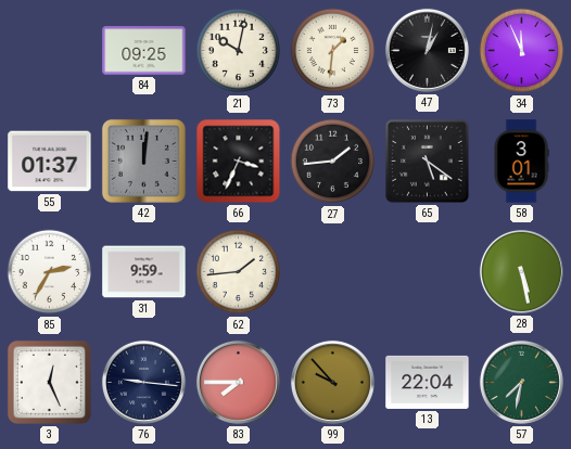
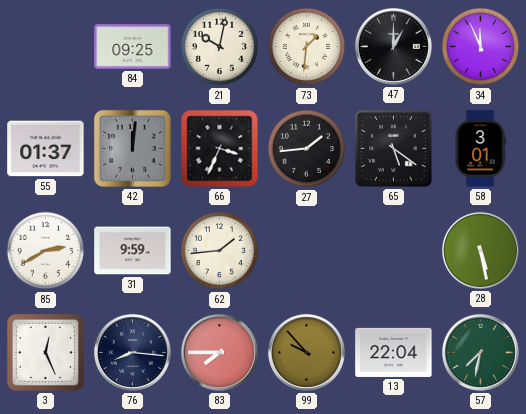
47: 1:02 -> 1:00
85: 2:35 -> 2:40
76: 9:16 -> 8:16
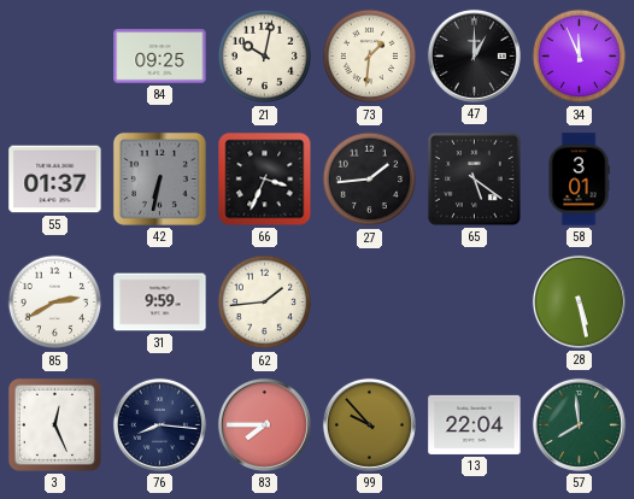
42: 12:01 -> 6:32
57: 7:32 -> 7:59
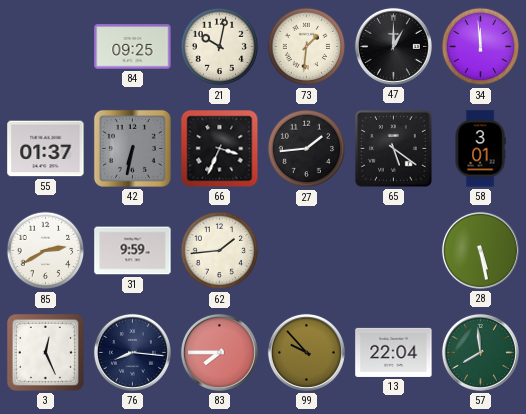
34: 11:56 -> 11:59
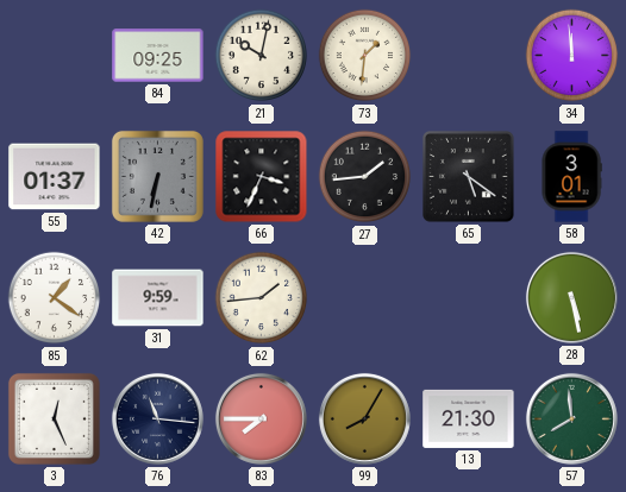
47: 1:00 -> none
85: 2:40 -> 1:21
76: 8:16 -> 11:16
99: 9:53 -> 8:05
13: 22:04 -> 21:30
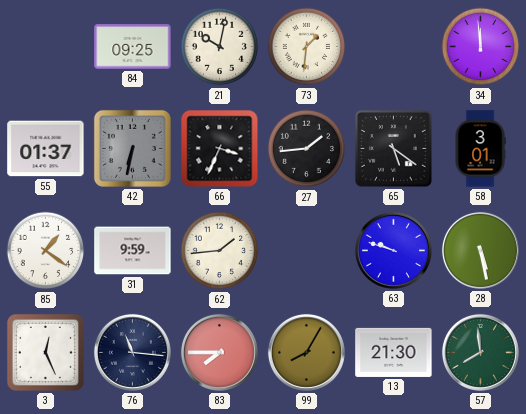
63: none -> 9:48
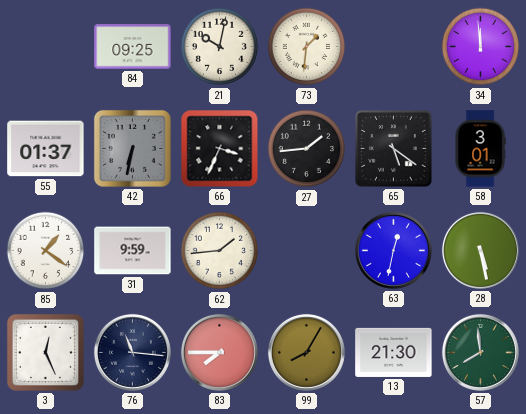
63: 9:48 -> 12:32
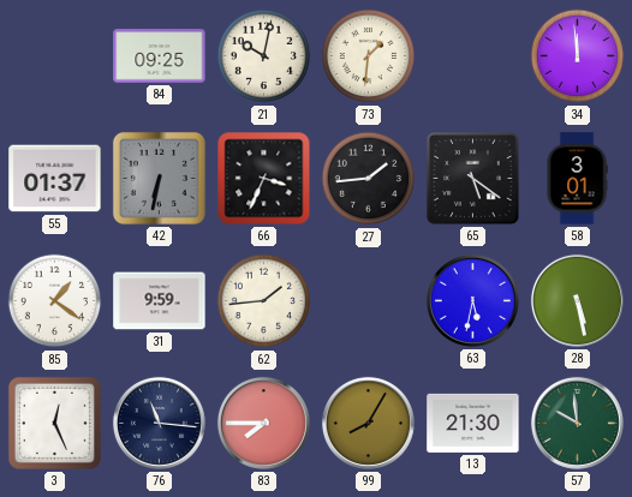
63: 12:32 -> 5:32
57: 7:59 -> 9:59
